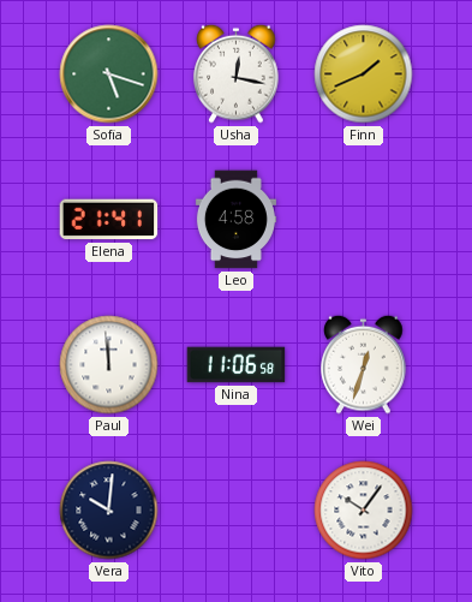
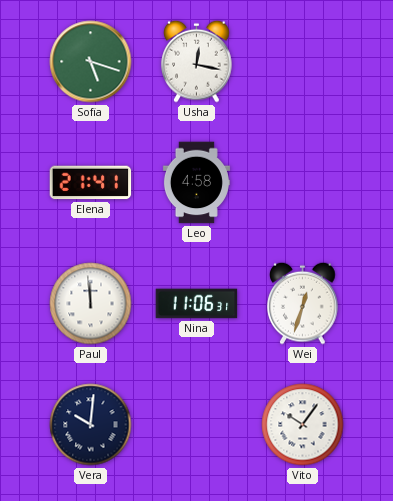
Finn: 1:41 -> none
Nina: 11:06:58 -> 11:06:31
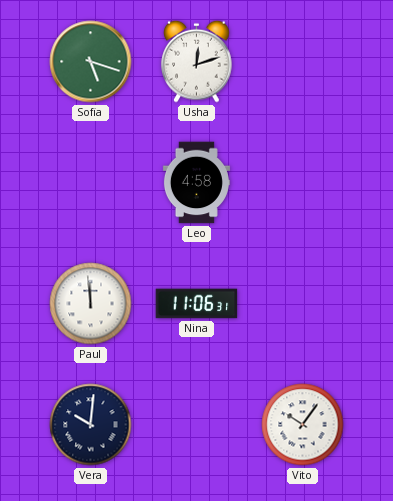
Usha: 12:17 -> 12:12
Elena: 21:41 -> none
Wei: 12:33 -> none
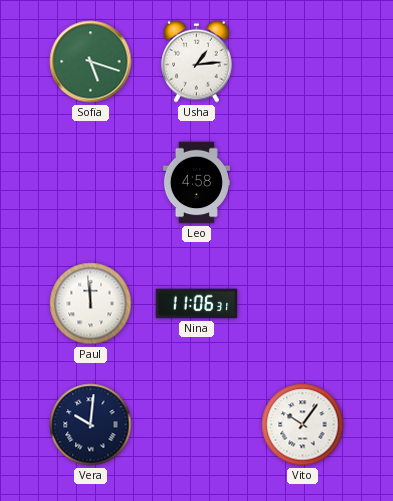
Usha: 12:12 -> 1:14
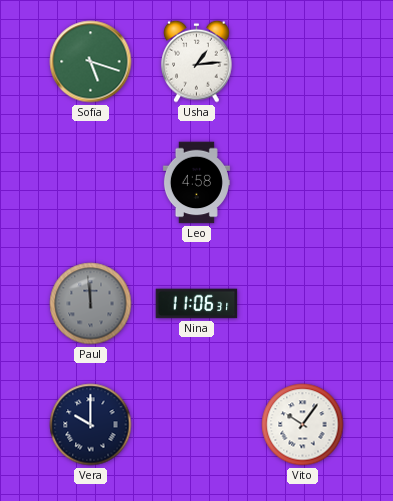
Paul dial: white -> grey
Vera: 10:01 -> 10:00
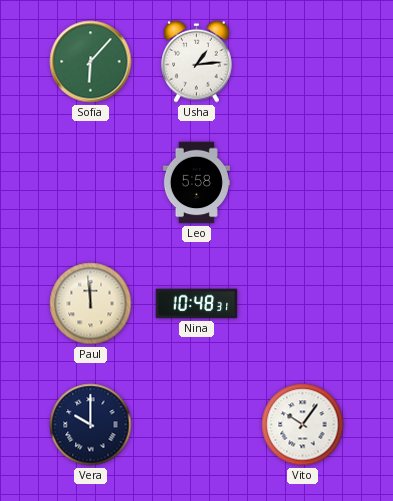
Sofia: 5:18 -> 6:07
Leo: 4:58 -> 5:58
Paul dial: grey -> cream
Nina: 11:06 -> 10:48
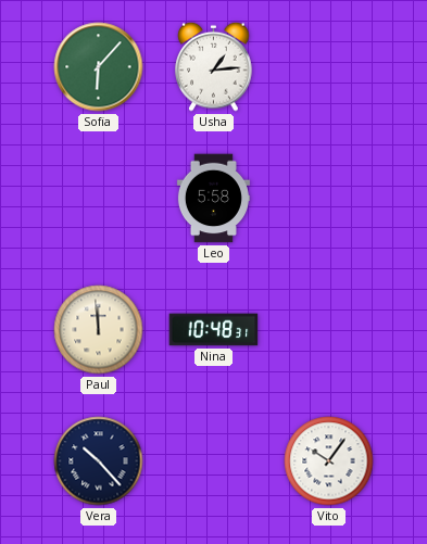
Vera: 10:00 -> 10:23
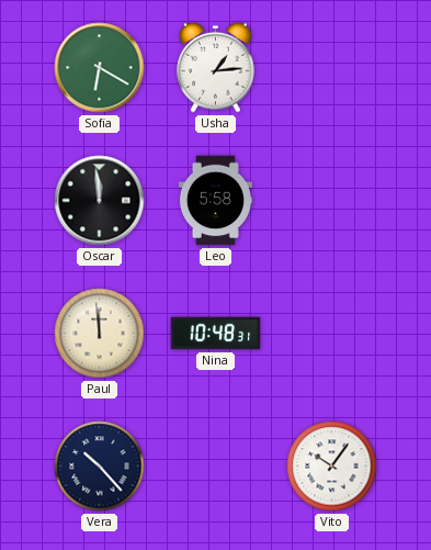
Sofia: 6:07 -> 6:20
Oscar: none -> 11:59
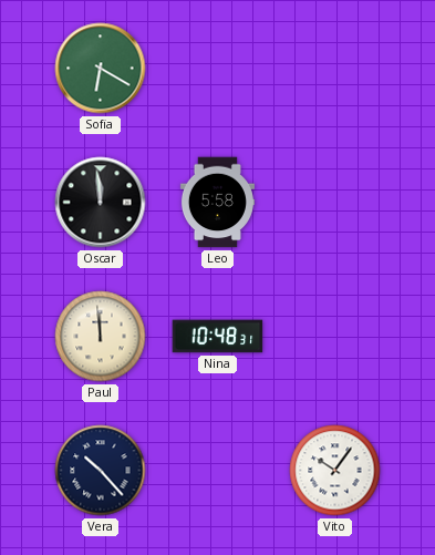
Usha: 1:14 -> none
